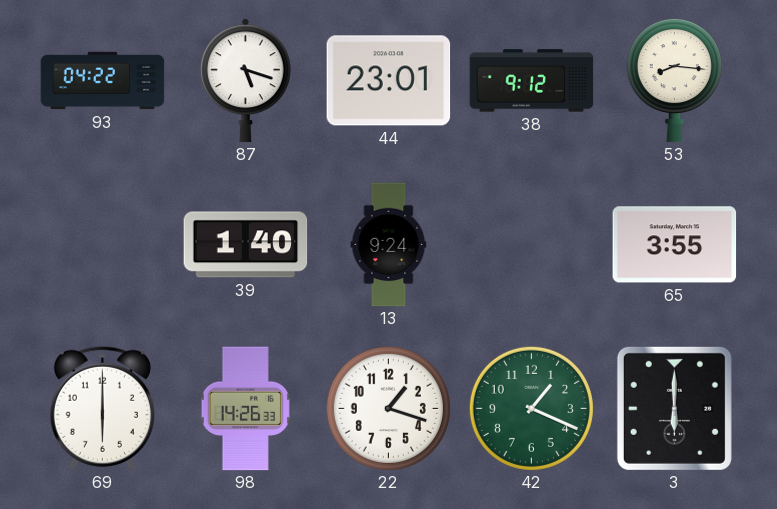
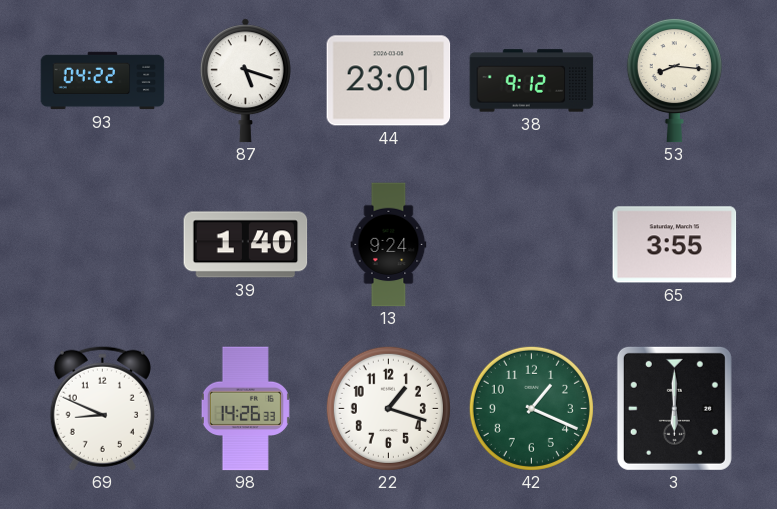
69: 6:00 -> 8:49
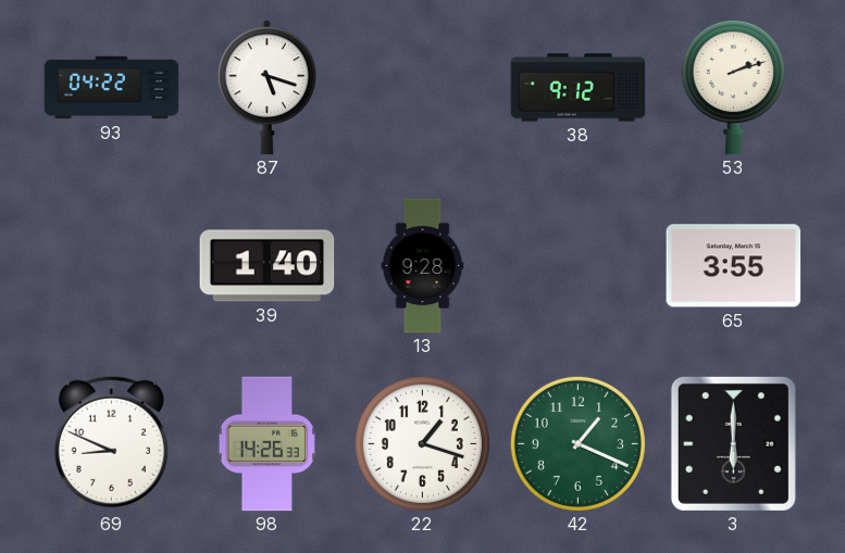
44: 23:01 -> none
53: 8:16 -> 2:12
13: 9:24 -> 9:28
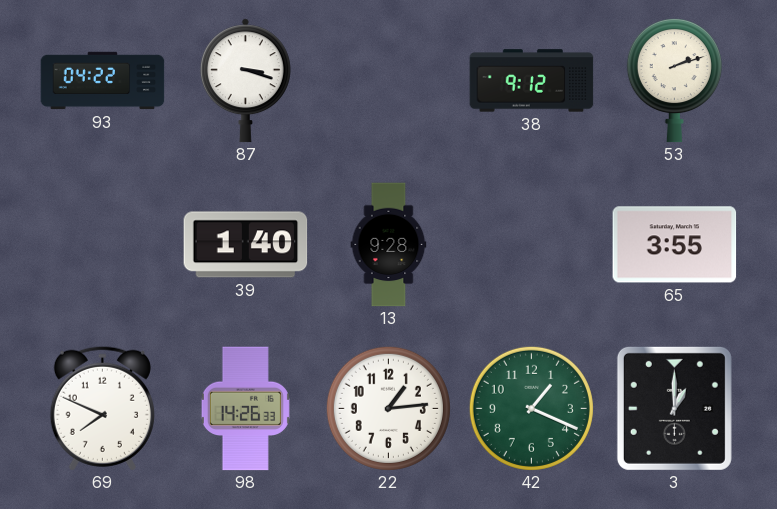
87: 5:18 -> 3:18
69: 8:49 -> 7:49
22: 1:18 -> 1:14
3: 6:00 -> 1:00
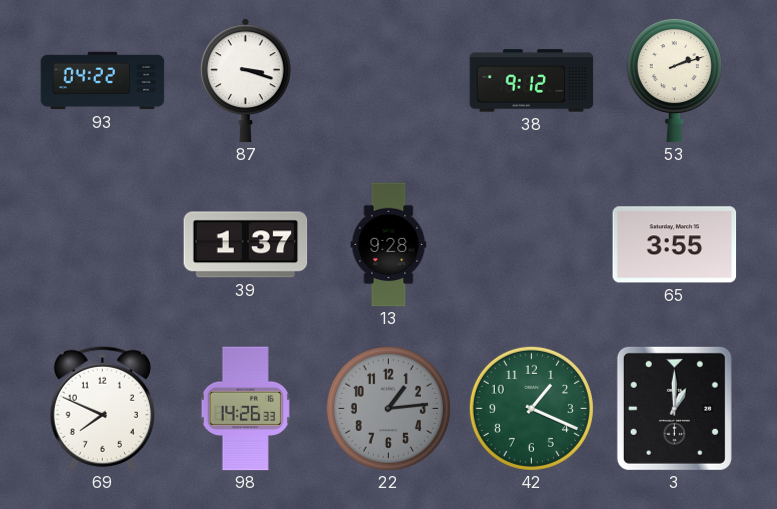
39: 1:40 -> 1:37
22 dial: white -> grey
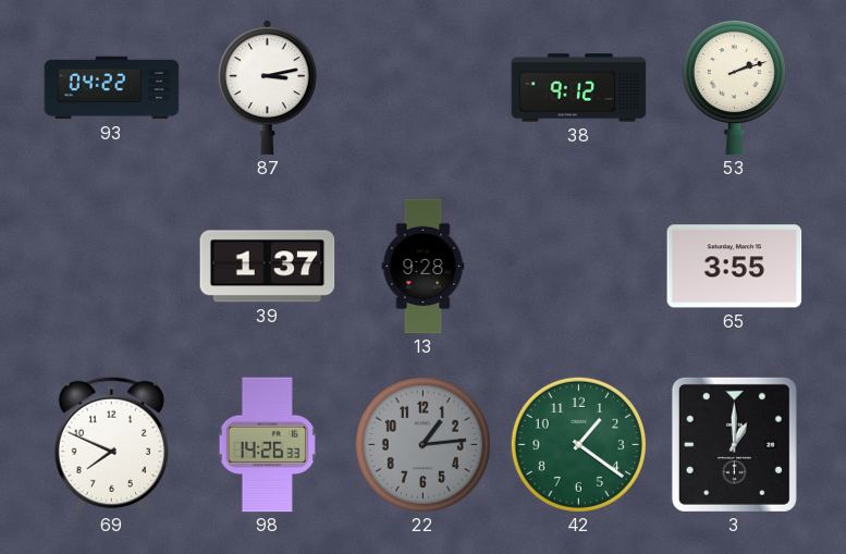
87: 3:18 -> 3:13
42: 1:19 -> 1:21
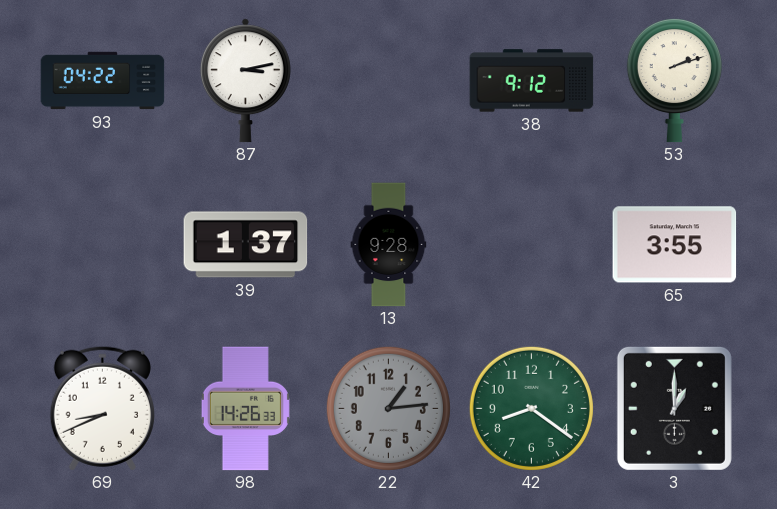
69: 7:49 -> 8:41
42: 1:21 -> 8:21
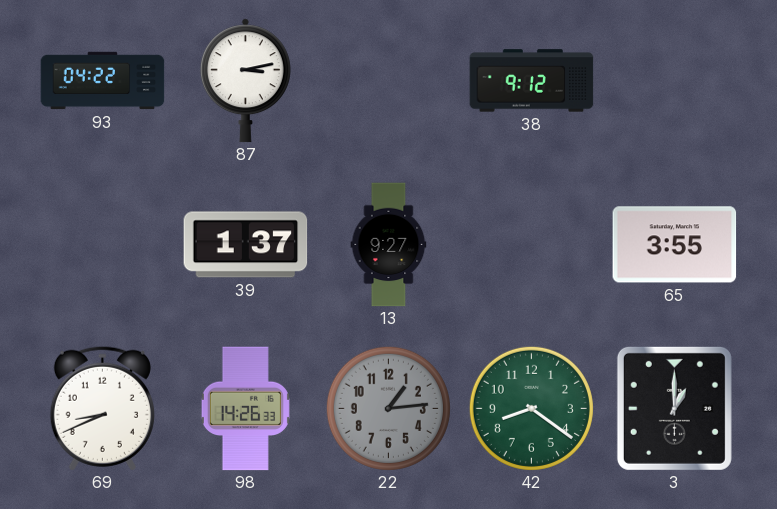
53: 2:12 -> none
13: 9:28 -> 9:27
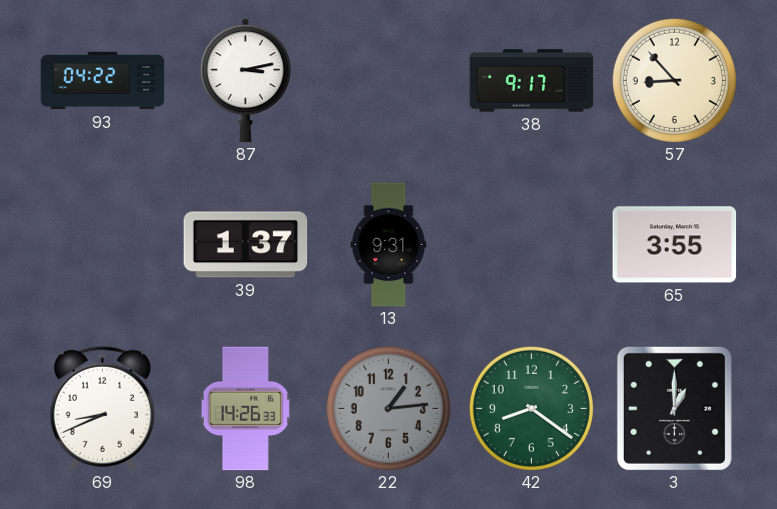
38: 9:12 -> 9:17
57: none -> 8:53
13: 9:27 -> 9:31
